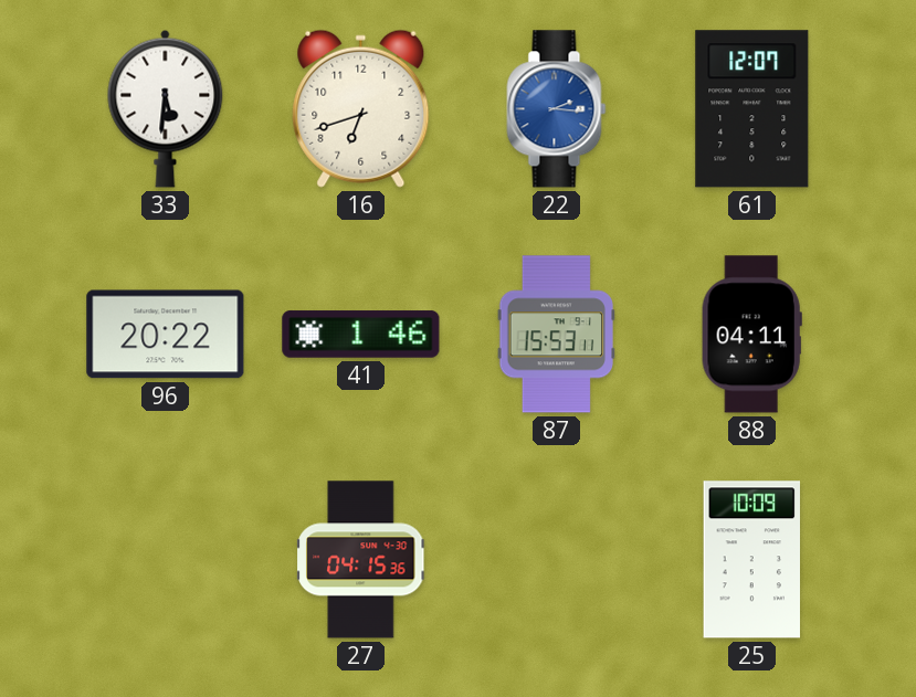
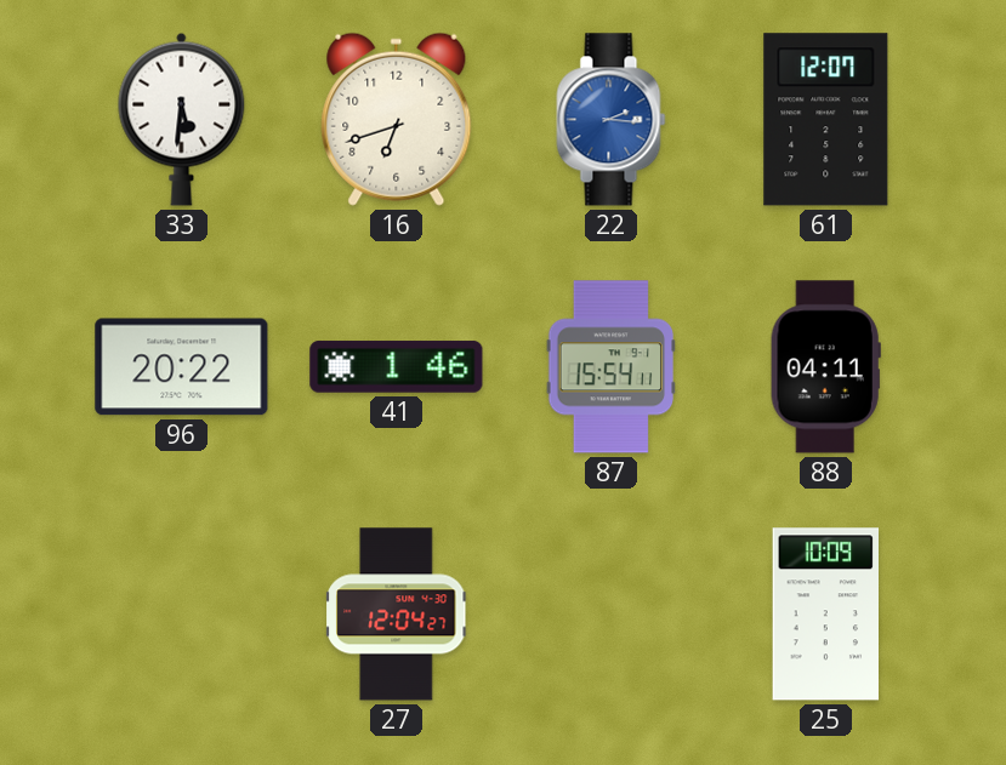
87: 15:53 -> 15:54
27: 04:15 -> 12:04
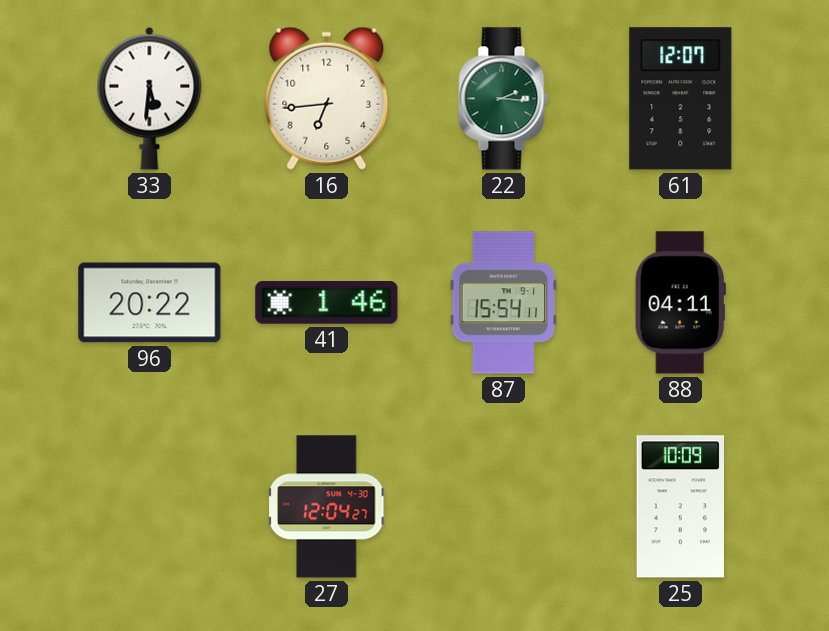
16: 6:42 -> 6:44
22 dial: blue -> green
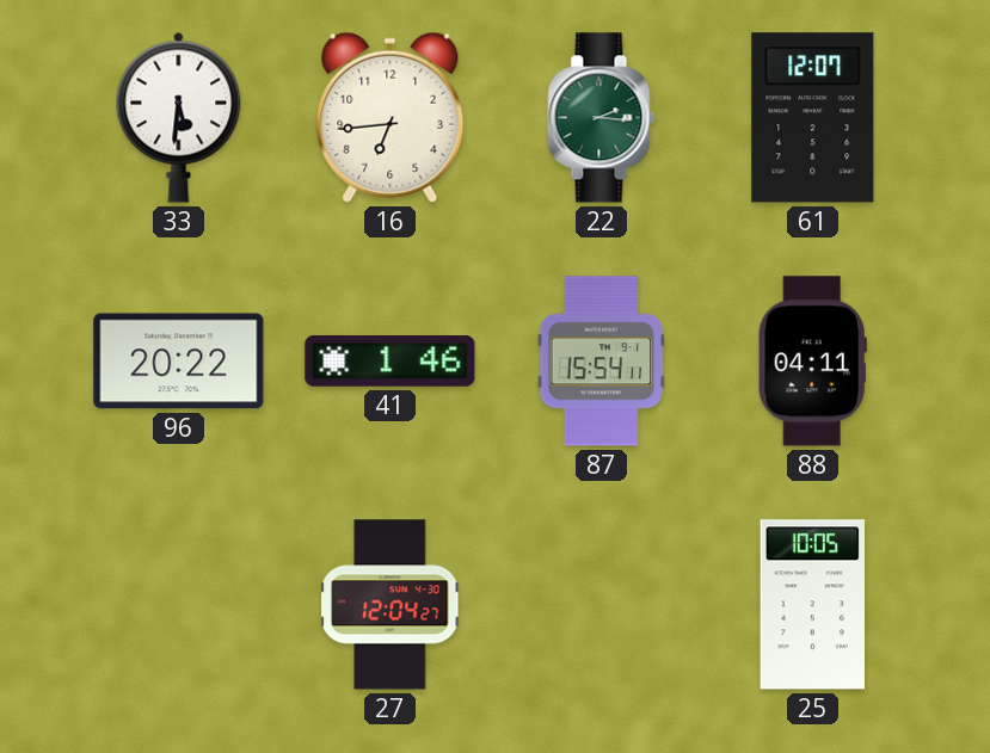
25: 10:09 -> 10:05
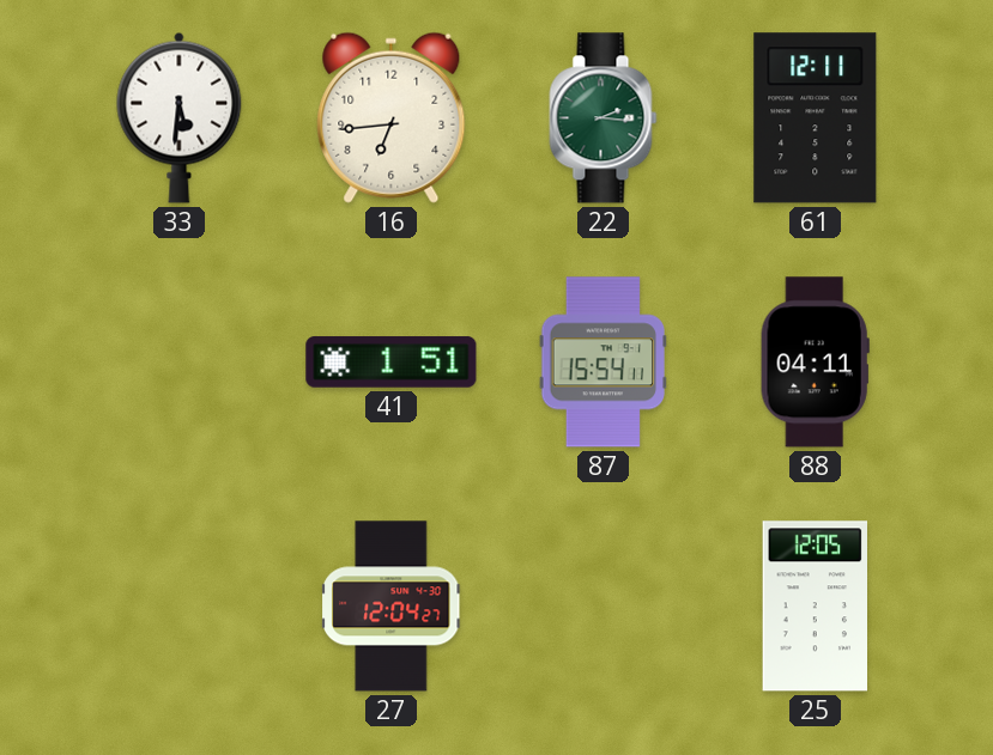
61: 12:07 -> 12:11
96: 20:22 -> none
41: 1:46 -> 1:51
25: 10:05 -> 12:05
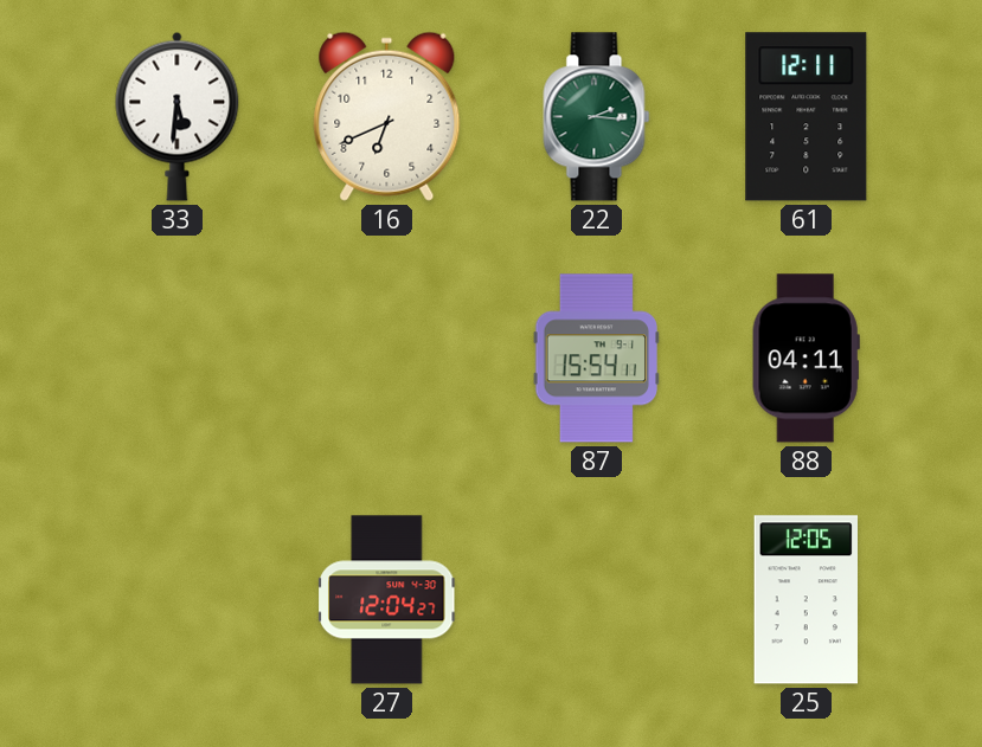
16: 6:44 -> 6:41
41: 1:51 -> none
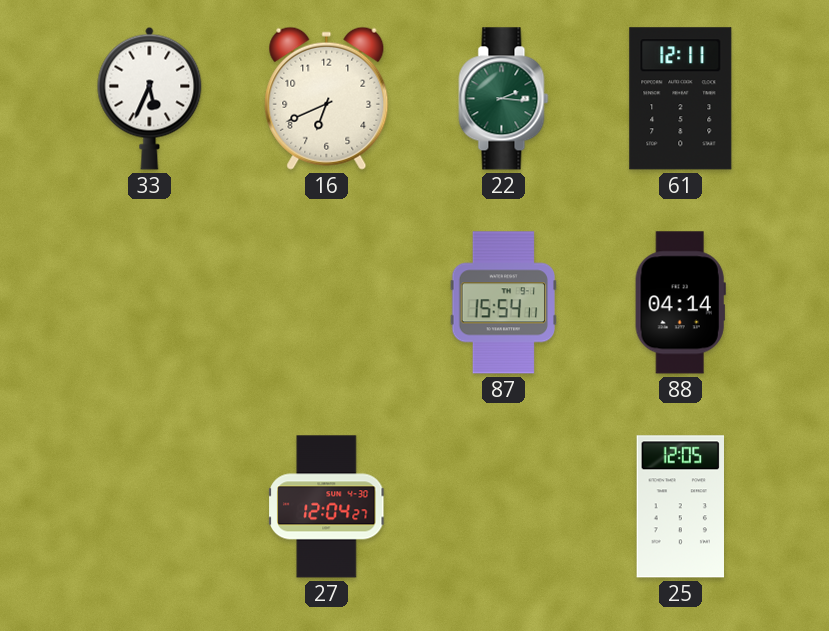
33: 5:31 -> 5:34
88: 04:11 -> 04:14
